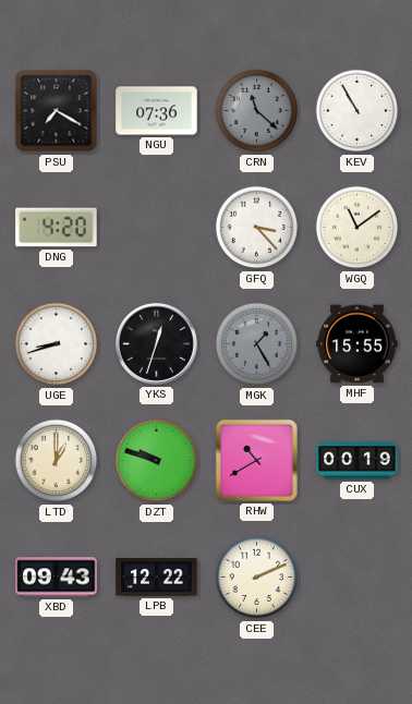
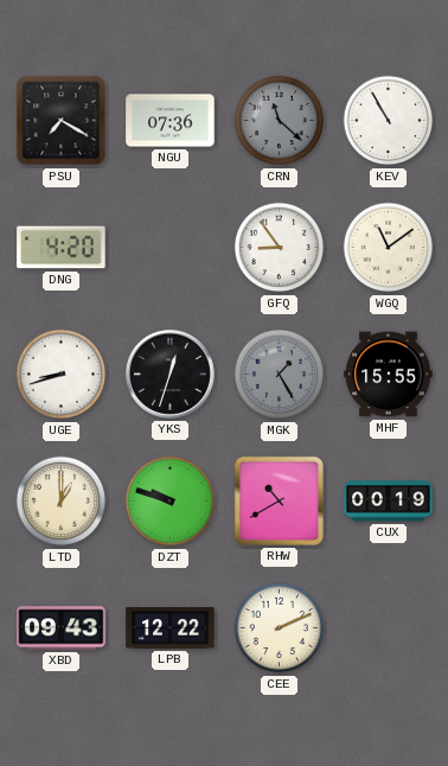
GFQ: 3:23 -> 8:54
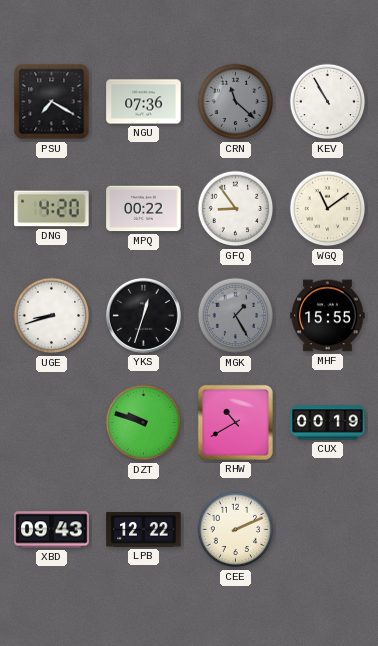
MPQ: none -> 00:22
LTD: 1:00 -> none
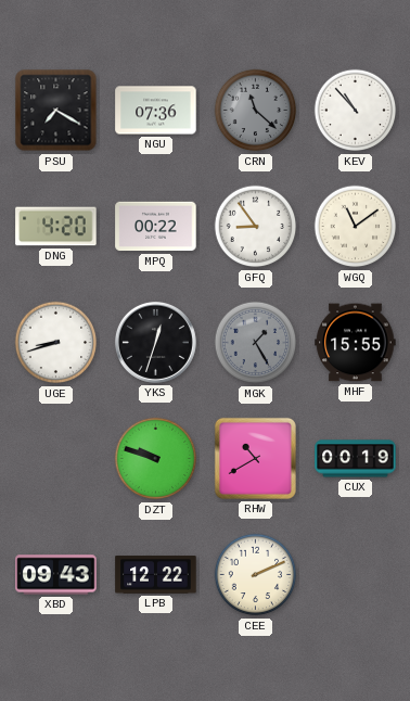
KEV: 10:55 -> 10:53
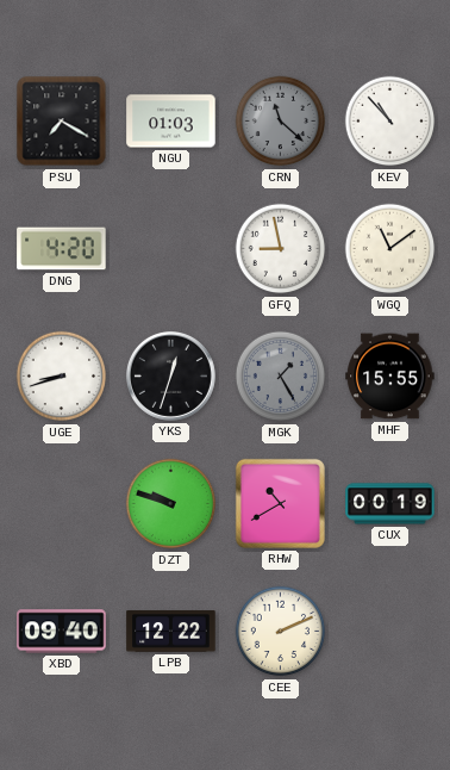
NGU: 07:36 -> 01:03
MPQ: 00:22 -> none
GFQ: 8:54 -> 8:58
XBD: 09:43 -> 09:40
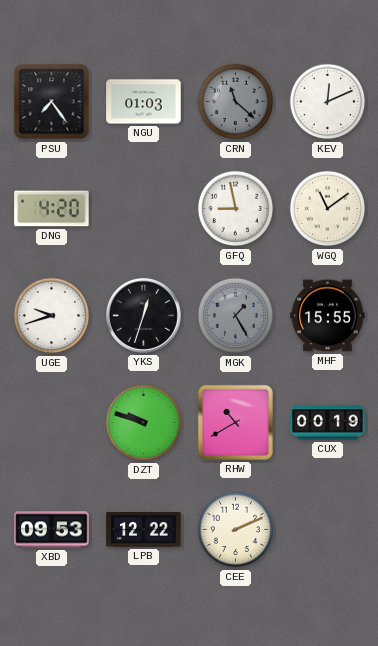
PSU: 7:20 -> 7:24
KEV: 10:53 -> 12:11
UGE: 8:42 -> 9:42
XBD: 09:40 -> 09:53
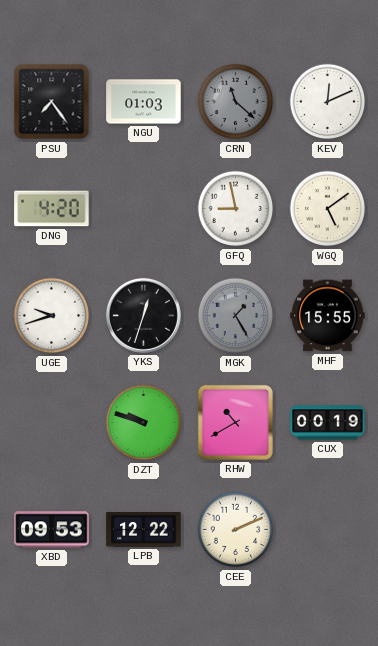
WGQ: 11:09 -> 5:09
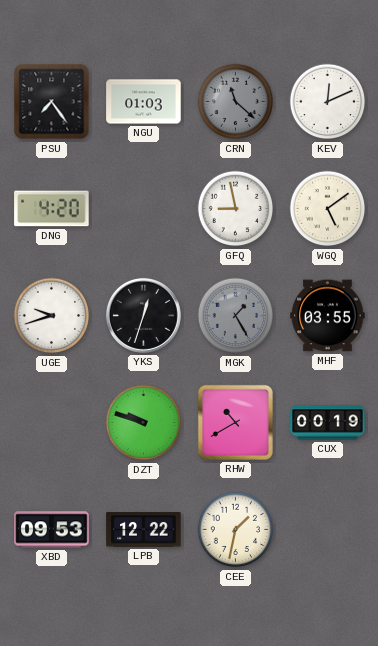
MHF: 15:55 -> 03:55
CEE: 2:11 -> 1:32
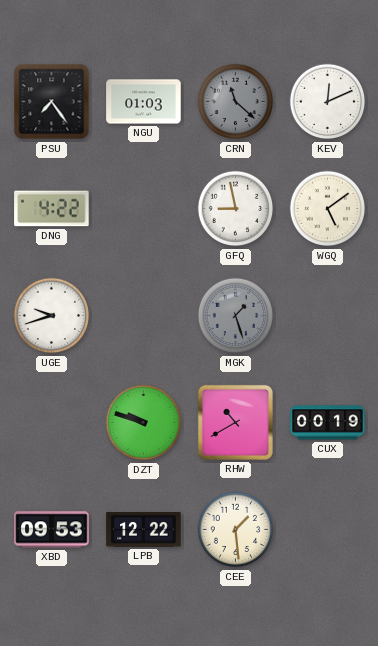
DNG: 4:20 -> 4:22
YKS: 12:33 -> none
MGK: 1:25 -> 1:27
MHF: 03:55 -> none
CEE: 1:32 -> 1:29
